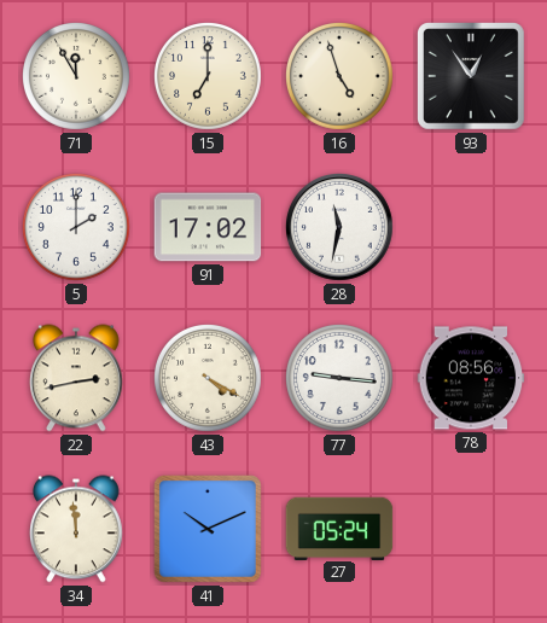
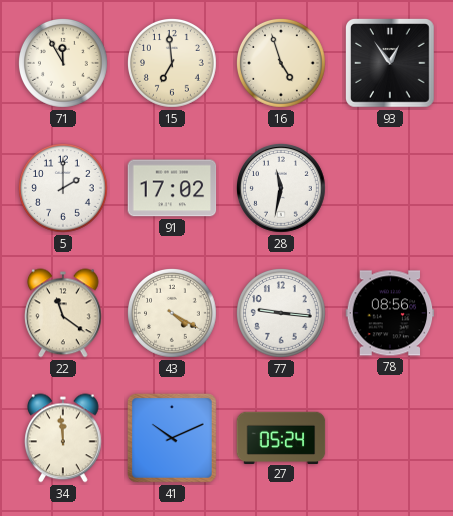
15: 7:00 -> 6:59
22: 2:43 -> 11:21
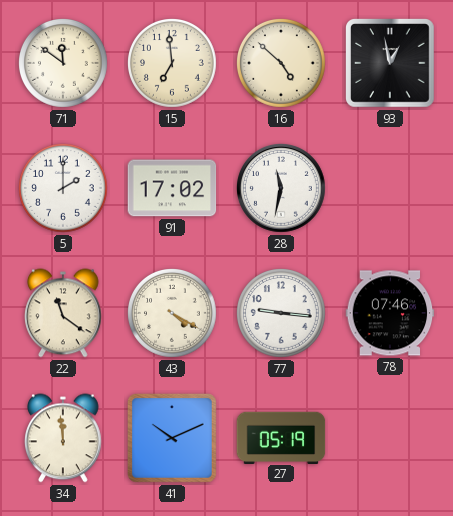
71: 11:55 -> 11:51
16: 4:57 -> 4:52
93: 12:54 -> 12:58
78: 08:56 -> 07:46
27: 05:24 -> 05:19
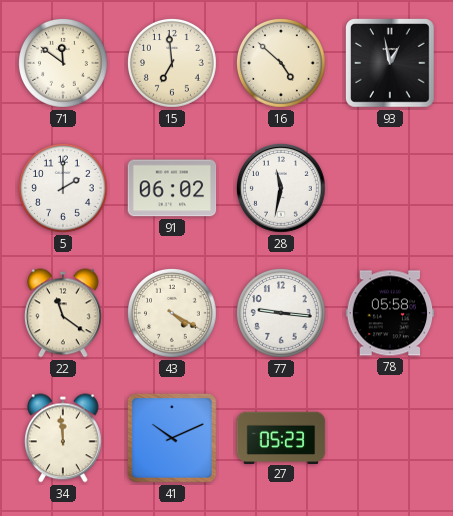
91: 17:02 -> 06:02
78: 07:46 -> 05:58
27: 05:19 -> 05:23
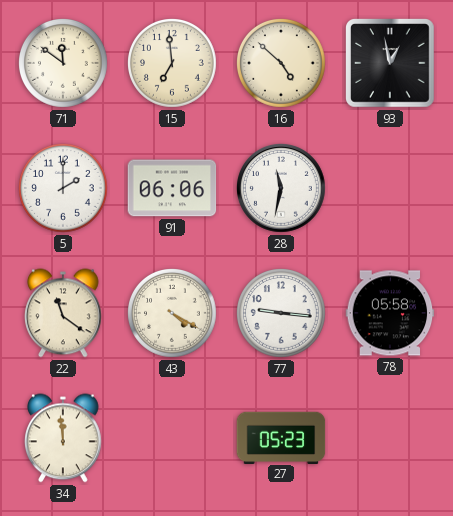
91: 06:02 -> 06:06
41: 10:11 -> none
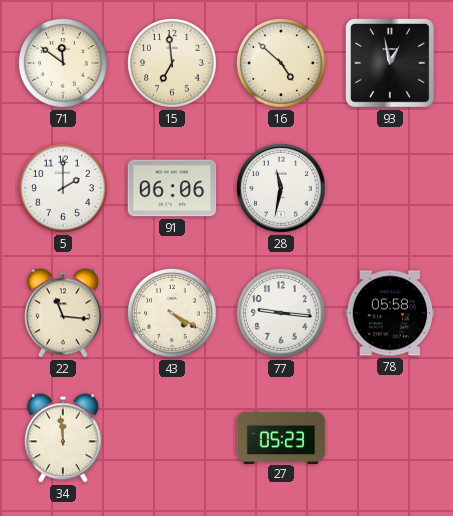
22: 11:21 -> 11:16
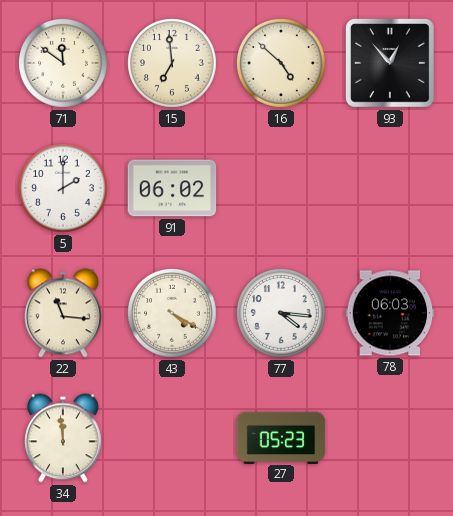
93: 12:58 -> 12:53
91: 06:06 -> 06:02
28: 11:32 -> none
77: 9:16 -> 4:16
78: 05:58 -> 06:03
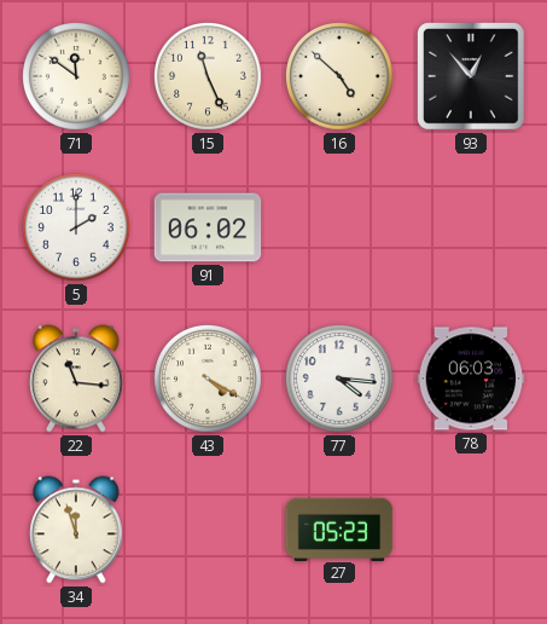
15: 6:59 -> 11:26
34: 11:59 -> 11:57
